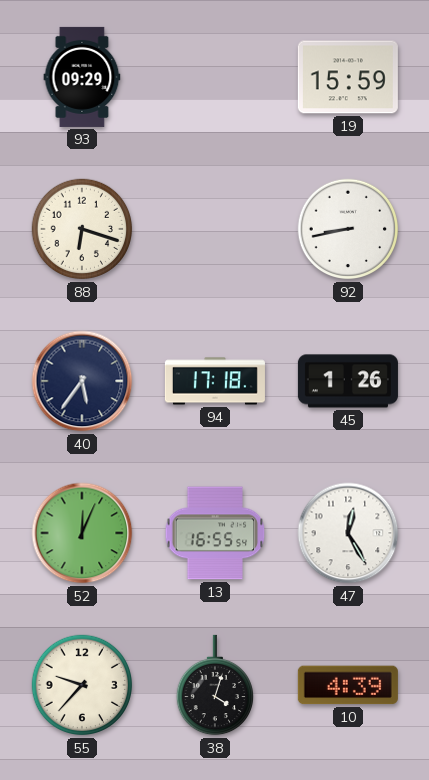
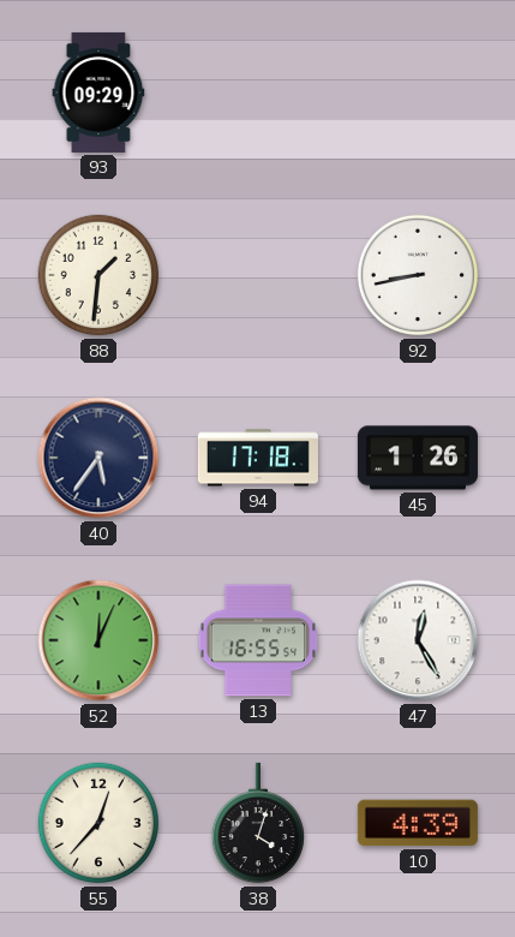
19: 15:59 -> none
88: 6:18 -> 1:31
55: 9:37 -> 12:37
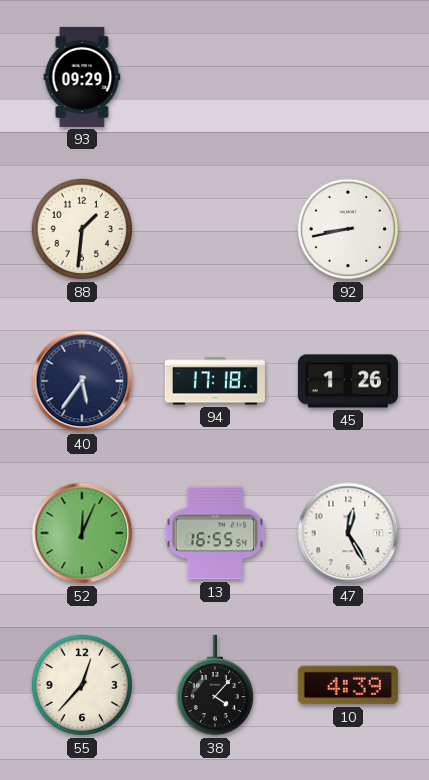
38: 4:03 -> 4:07
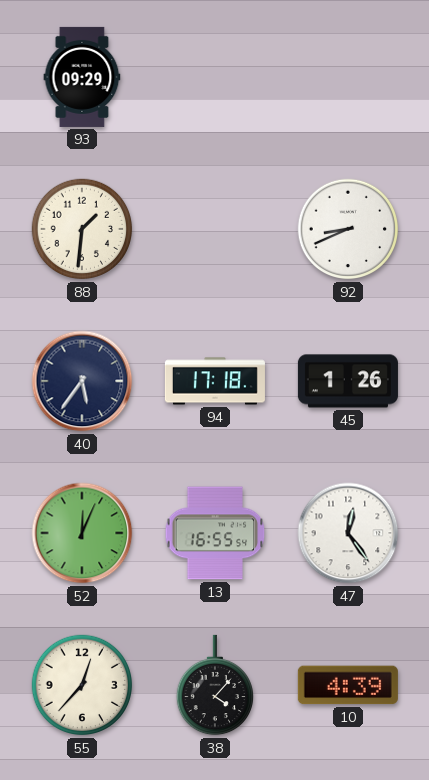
92: 8:43 -> 8:41
47: 12:25 -> 12:24
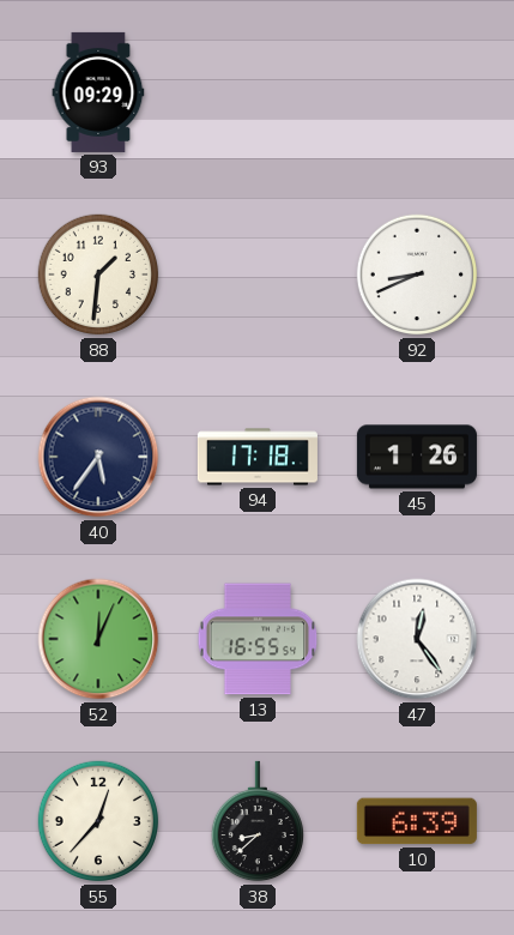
38: 4:07 -> 8:38
10: 4:39 -> 6:39
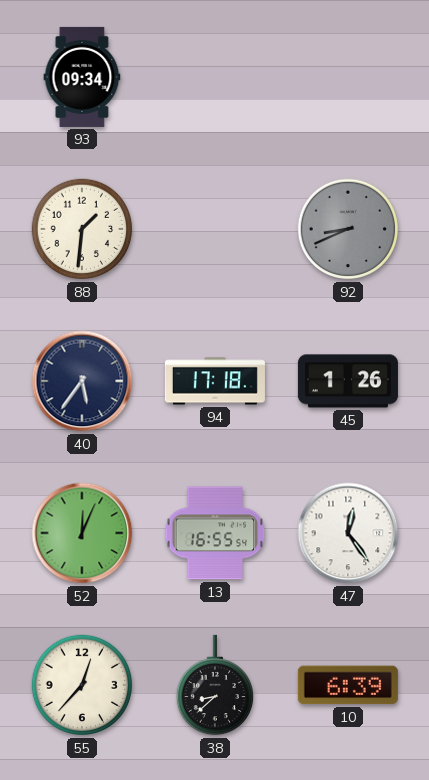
93: 09:29 -> 09:34
92 dial: white -> grey
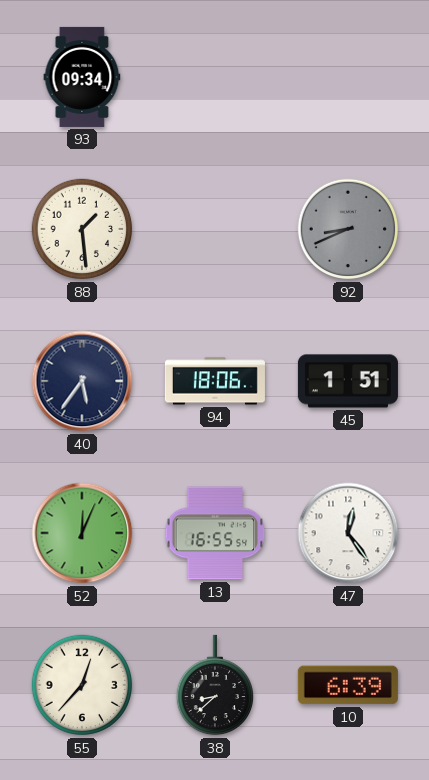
88: 1:31 -> 1:29
94: 17:18 -> 18:06
45: 1:26 -> 1:51
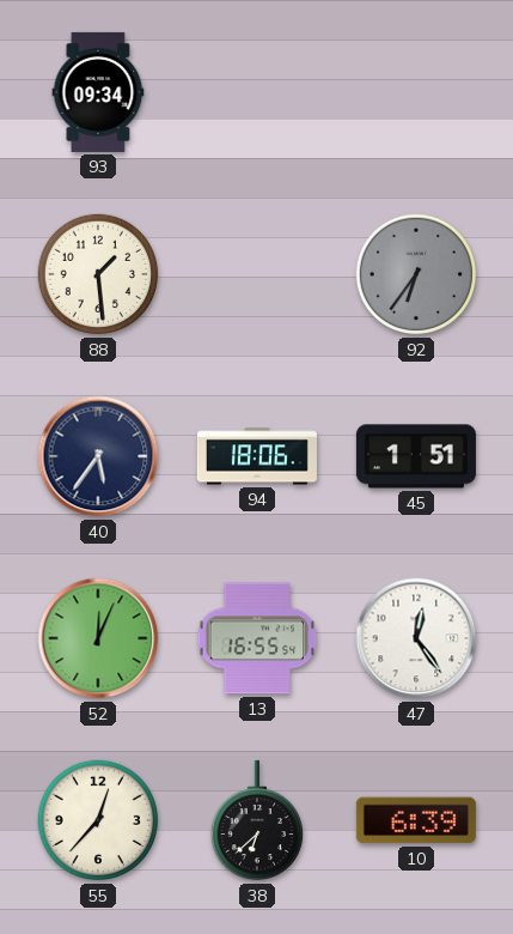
92: 8:41 -> 6:36
38: 8:38 -> 6:38
